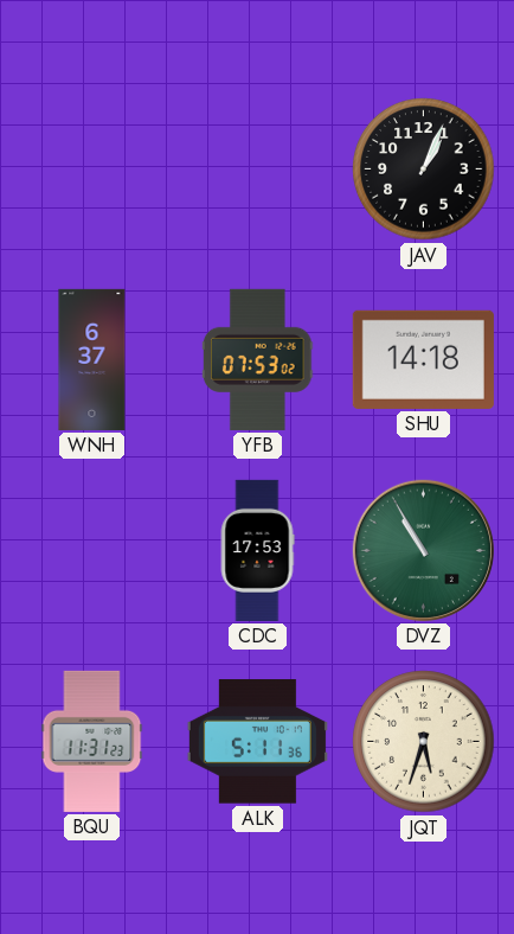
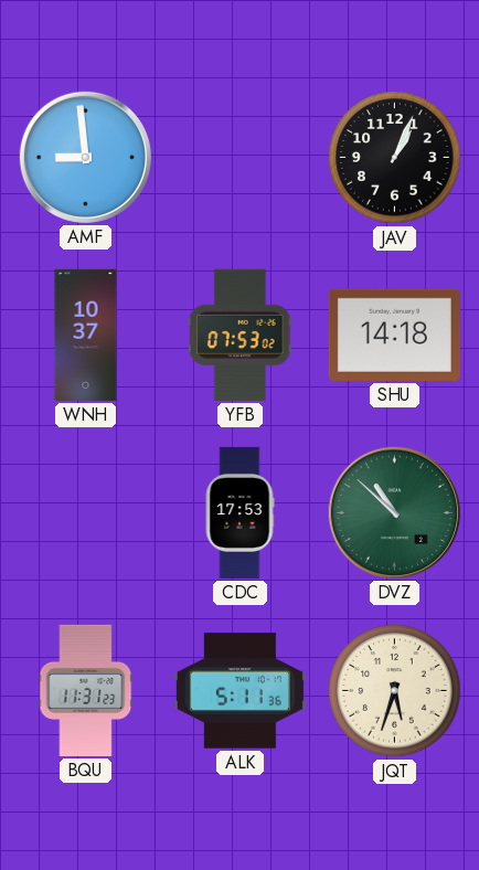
AMF: none -> 8:59
WNH: 6:37 -> 10:37
DVZ: 10:55 -> 10:52
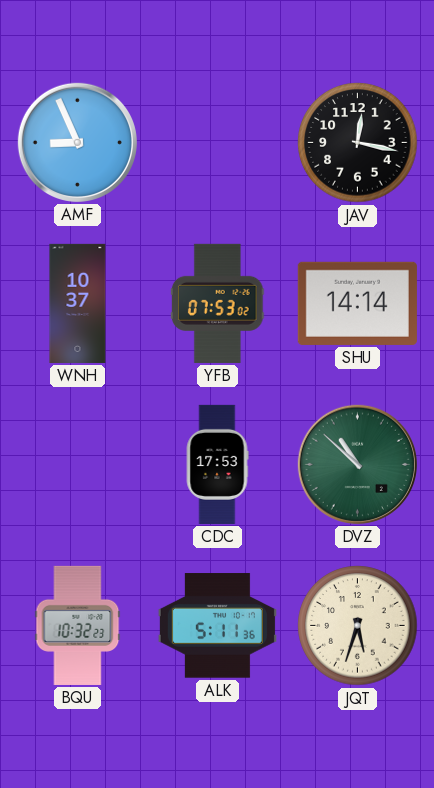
AMF: 8:59 -> 8:56
JAV: 1:04 -> 12:17
SHU: 14:18 -> 14:14
BQU: 11:31 -> 10:32
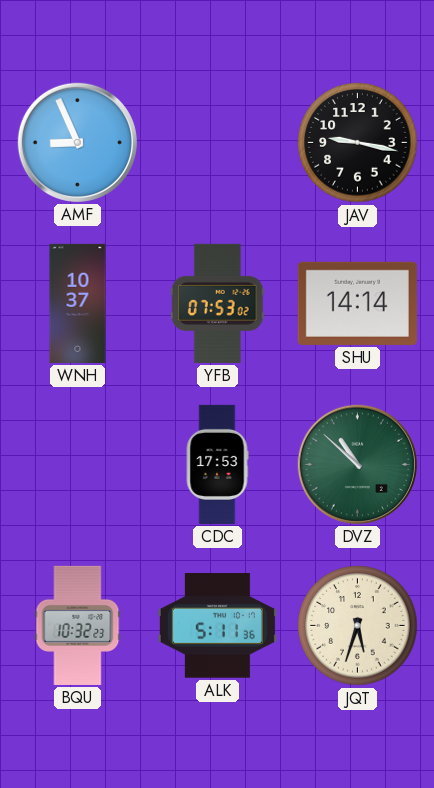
JAV: 12:17 -> 9:17
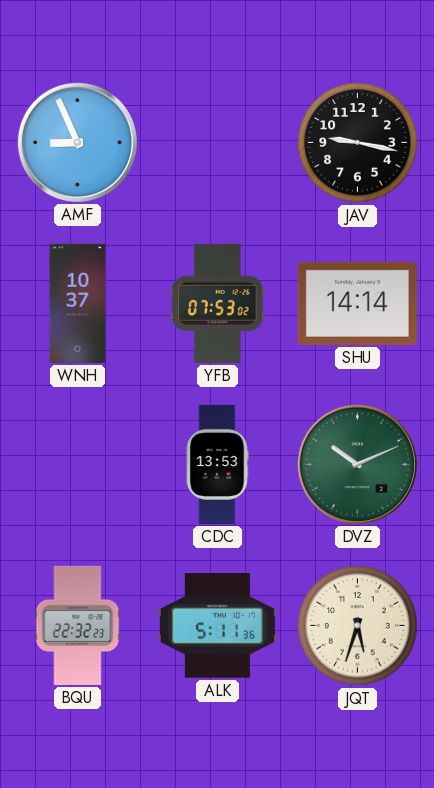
CDC: 17:53 -> 13:53
DVZ: 10:52 -> 10:11
BQU: 10:32 -> 22:32
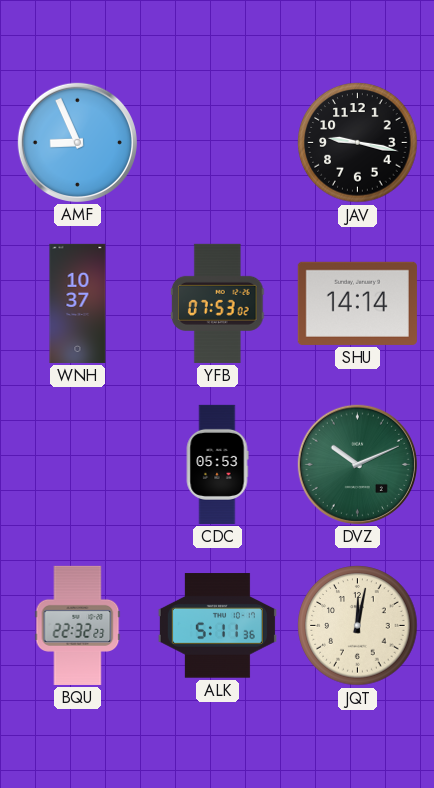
CDC: 13:53 -> 05:53
JQT: 5:33 -> 12:02
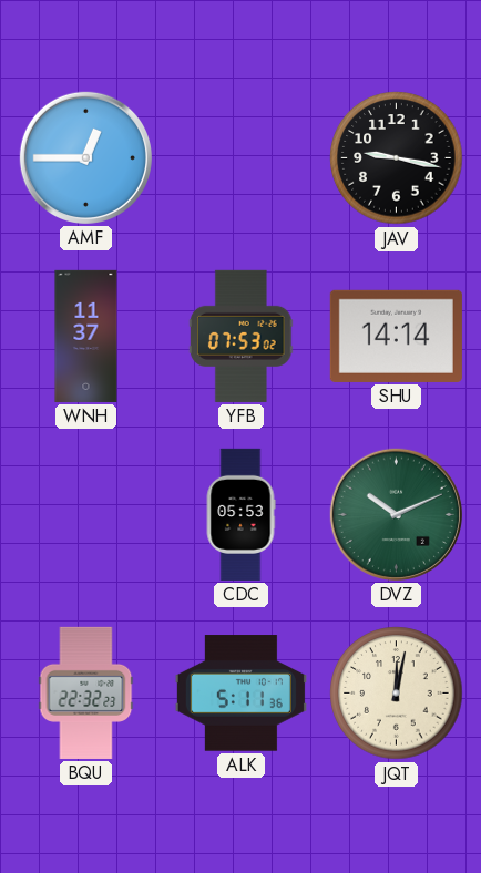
AMF: 8:56 -> 12:45
WNH: 10:37 -> 11:37
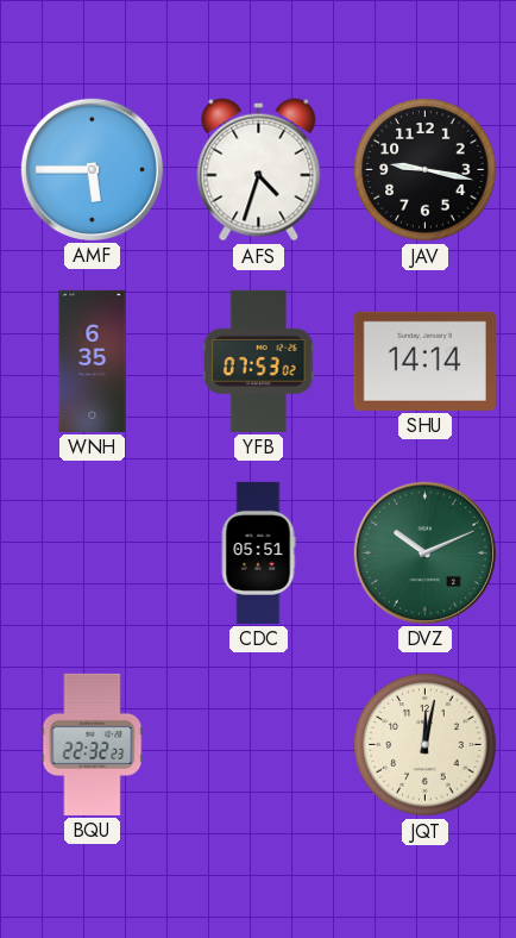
AMF: 12:45 -> 5:45
AFS: none -> 4:33
WNH: 11:37 -> 6:35
CDC: 05:53 -> 05:51
ALK: 5:11 -> none
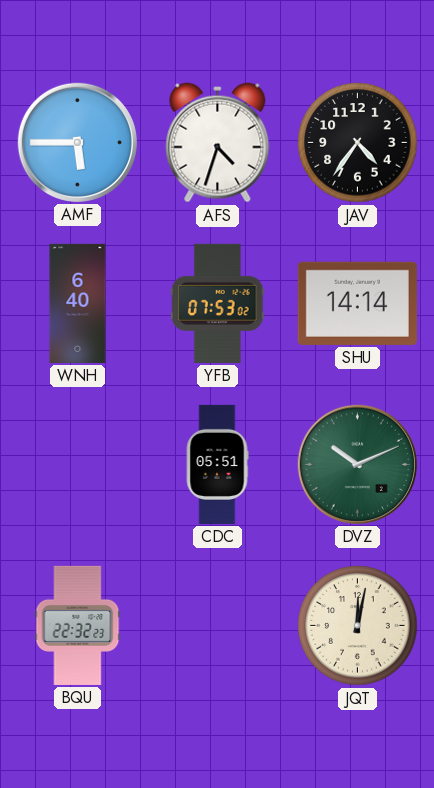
JAV: 9:17 -> 4:36
WNH: 6:35 -> 6:40
